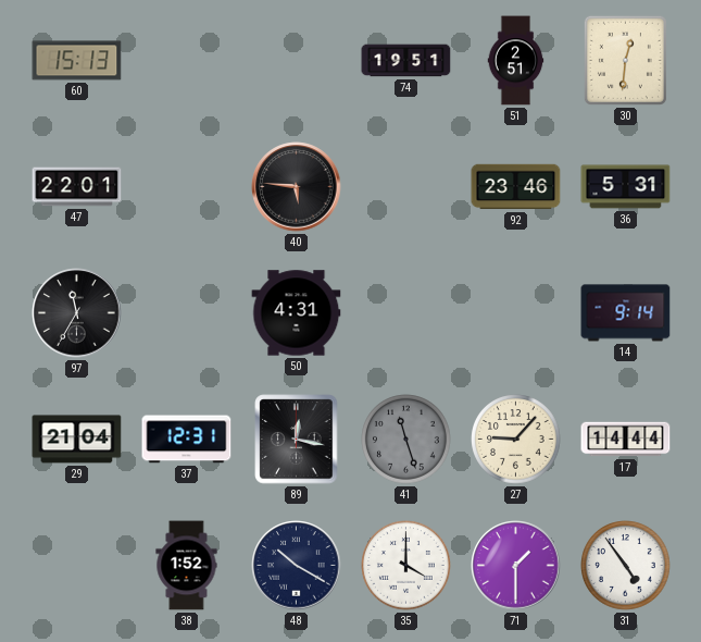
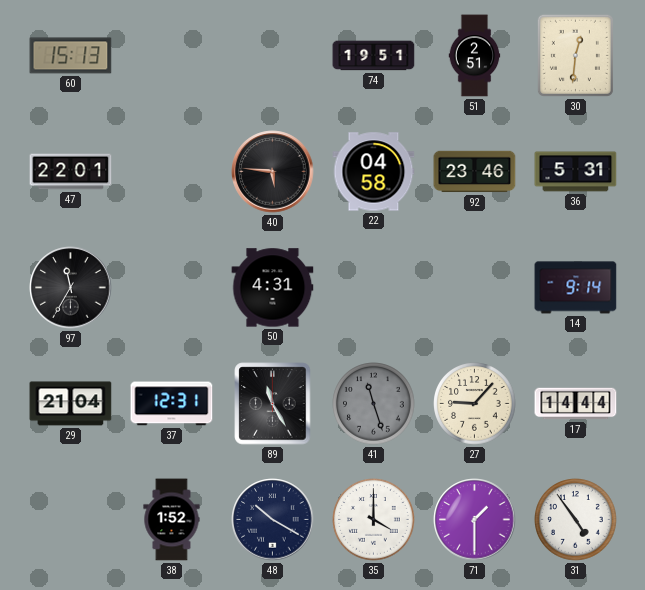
22: none -> 04:58
89: 12:17 -> 11:25
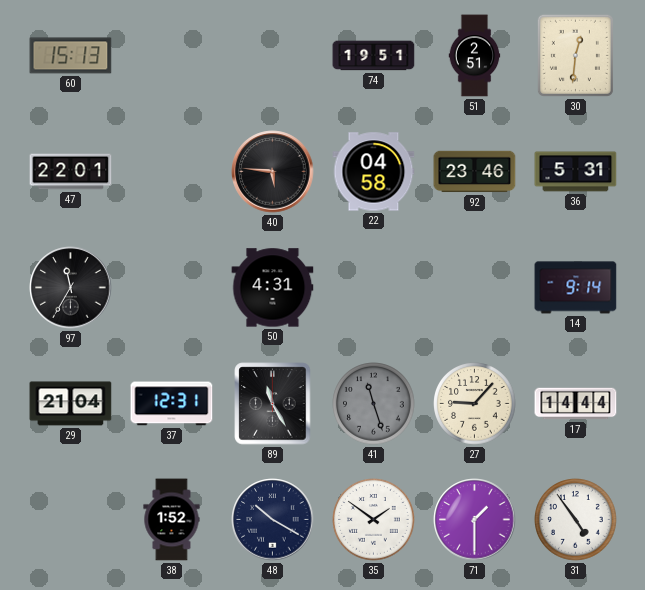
35: 4:00 -> 1:51
